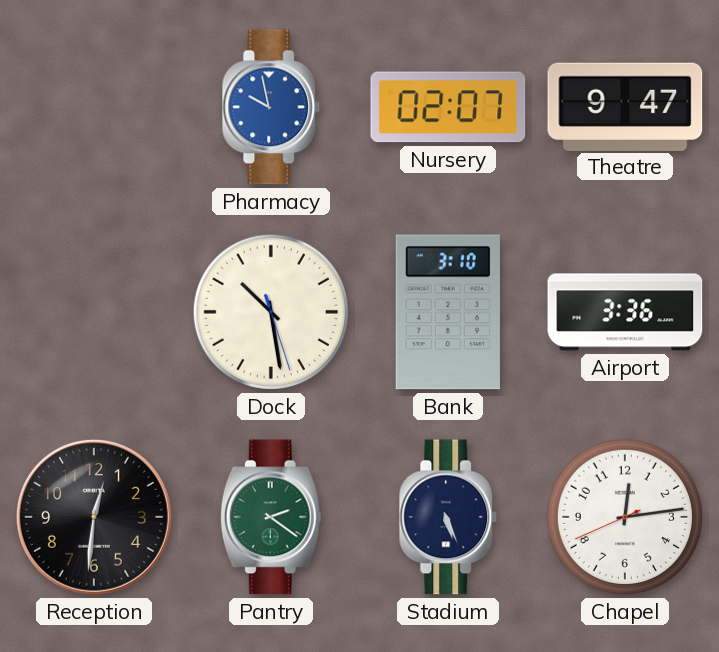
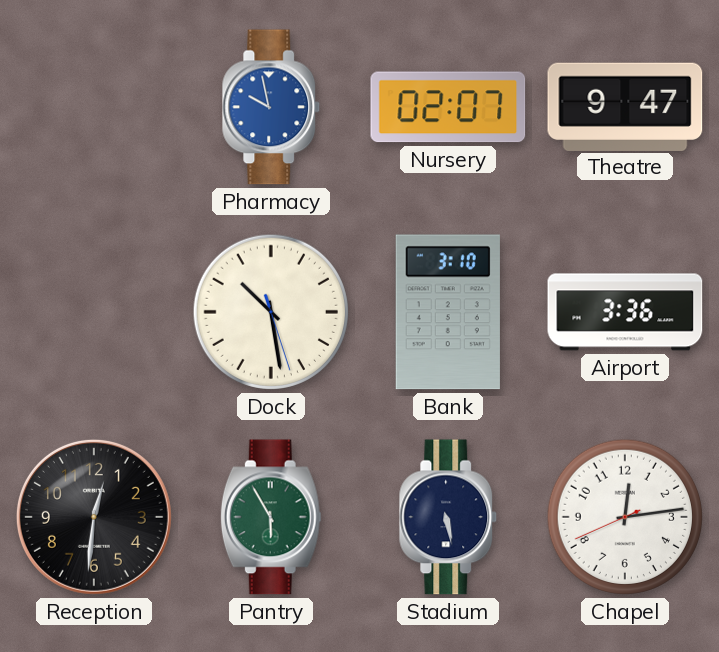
Pantry: 2:21 -> 5:55
Stadium: 5:26 -> 5:28
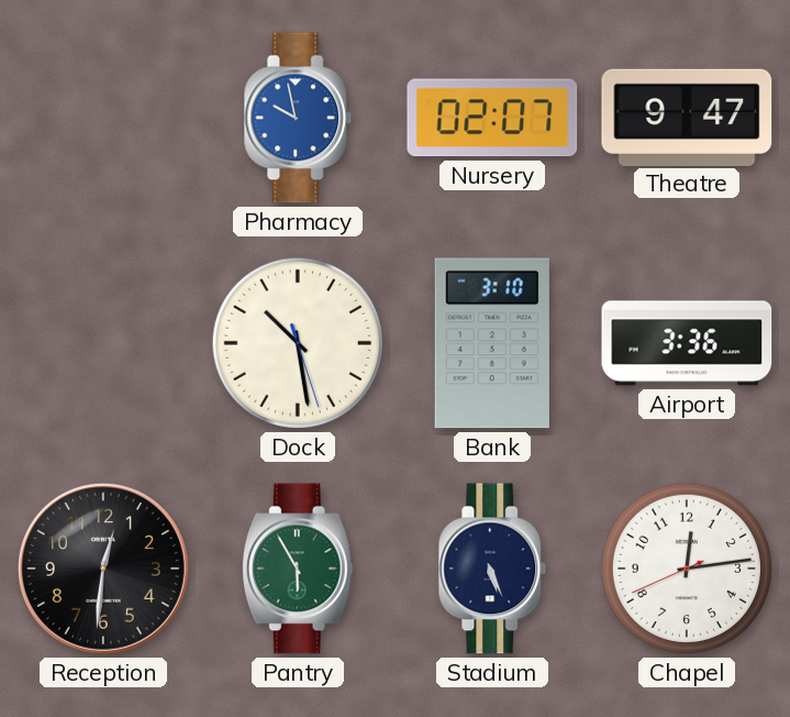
Stadium: 5:28 -> 5:26
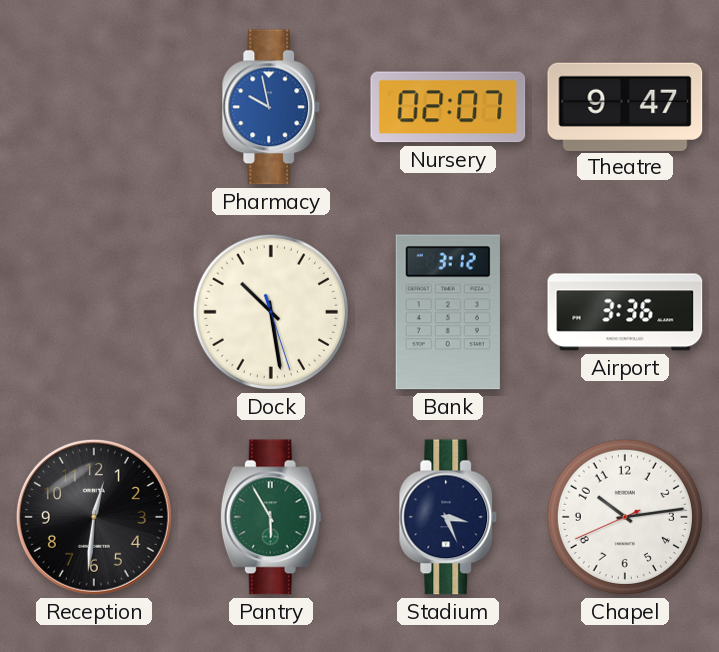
Bank: 3:10 -> 3:12
Stadium: 5:26 -> 3:26
Chapel: 12:13 -> 10:13
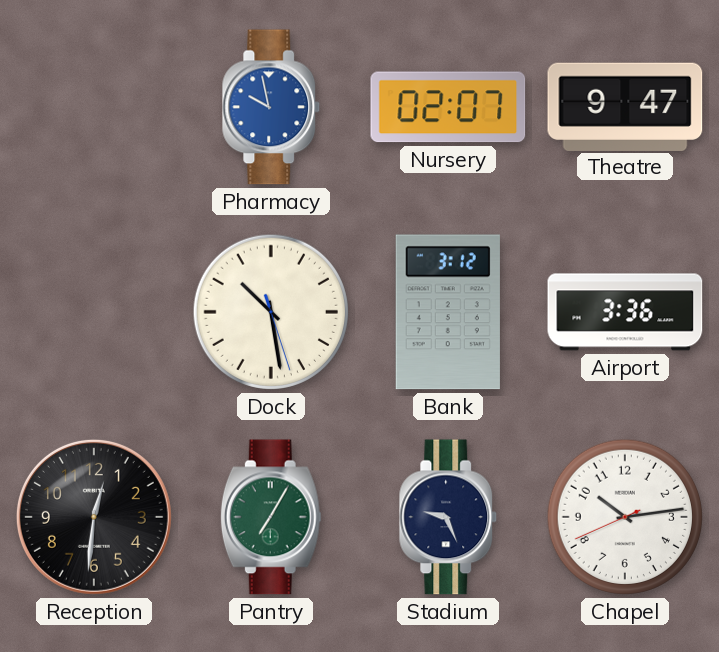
Pantry: 5:55 -> 7:05
Stadium: 3:26 -> 9:26
